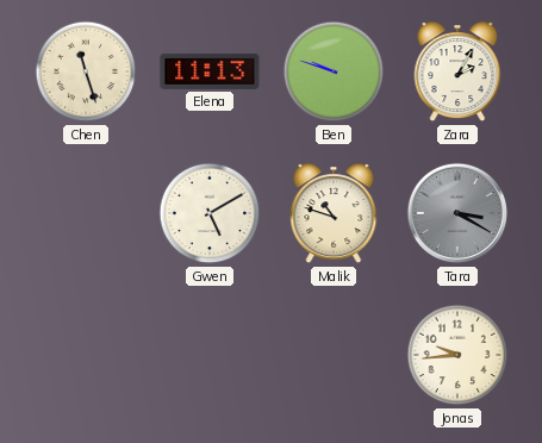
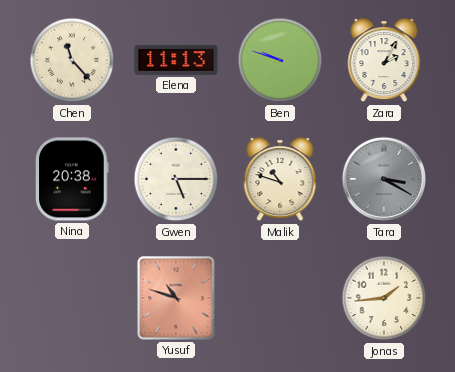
Chen: 11:27 -> 11:23
Nina: none -> 20:38
Gwen: 5:10 -> 5:15
Yusuf: none -> 10:48
Jonas: 9:44 -> 1:44
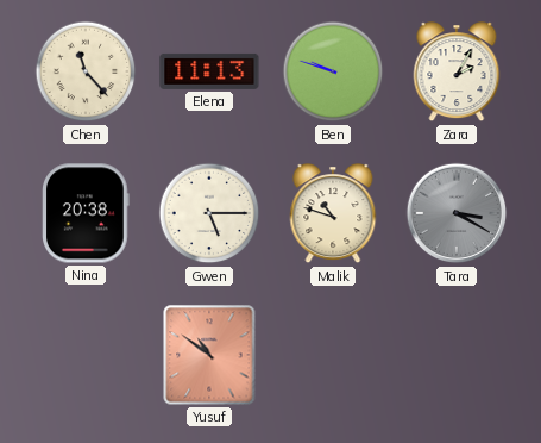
Yusuf: 10:48 -> 10:51
Jonas: 1:44 -> none
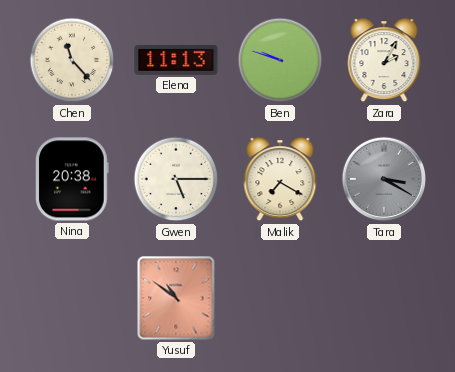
Malik: 10:48 -> 7:20
